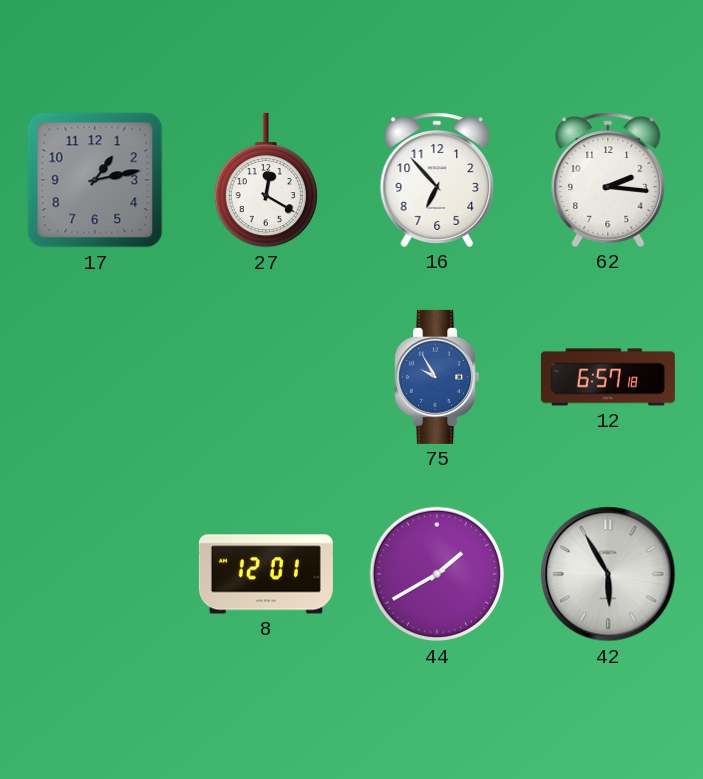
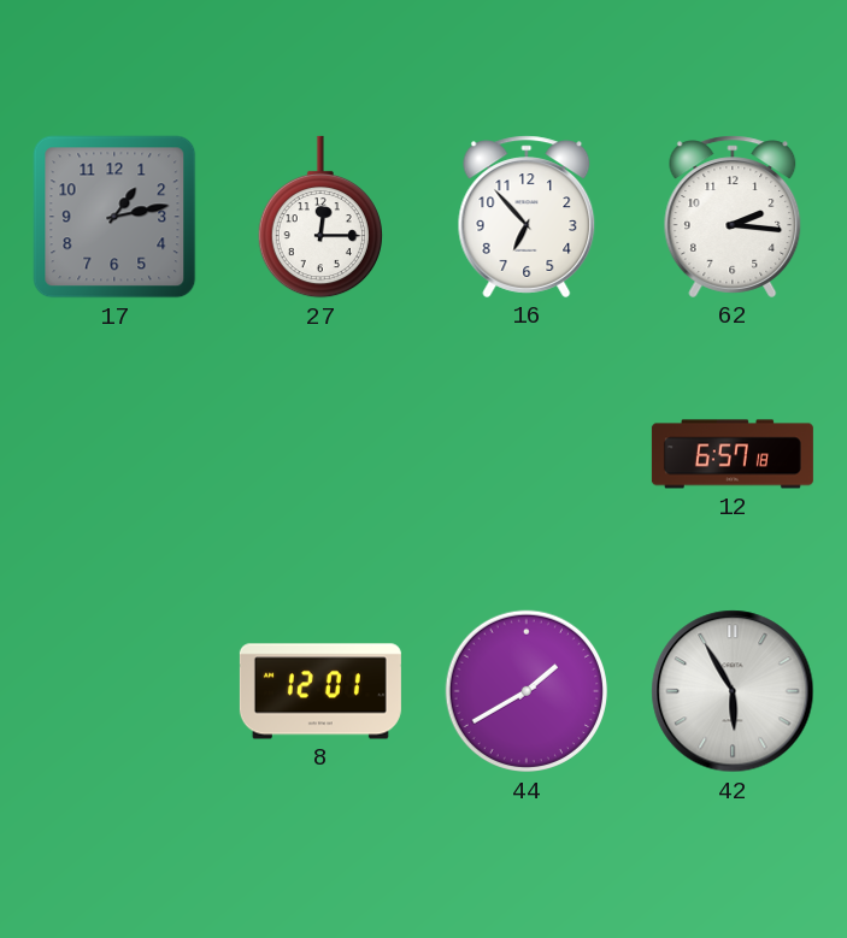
27: 12:20 -> 12:15
75: 9:55 -> none
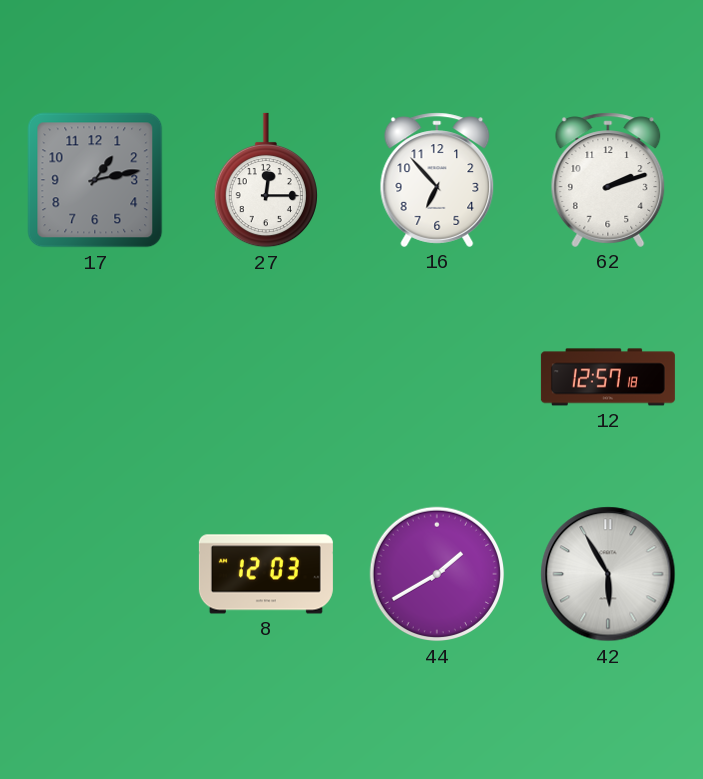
62: 2:16 -> 2:12
12: 6:57 -> 12:57
8: 12:01 -> 12:03
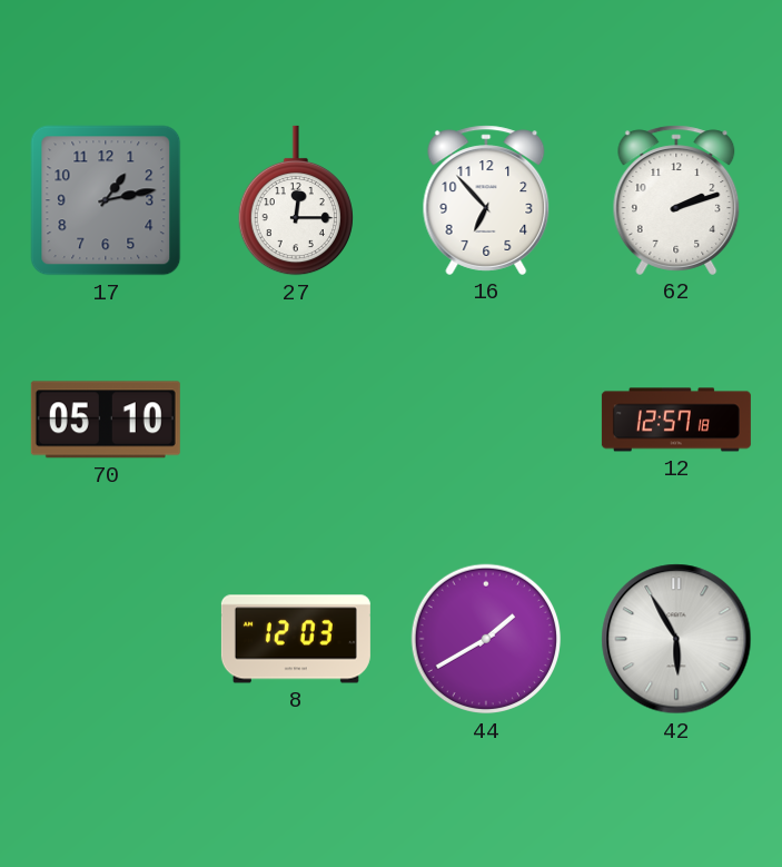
70: none -> 05:10
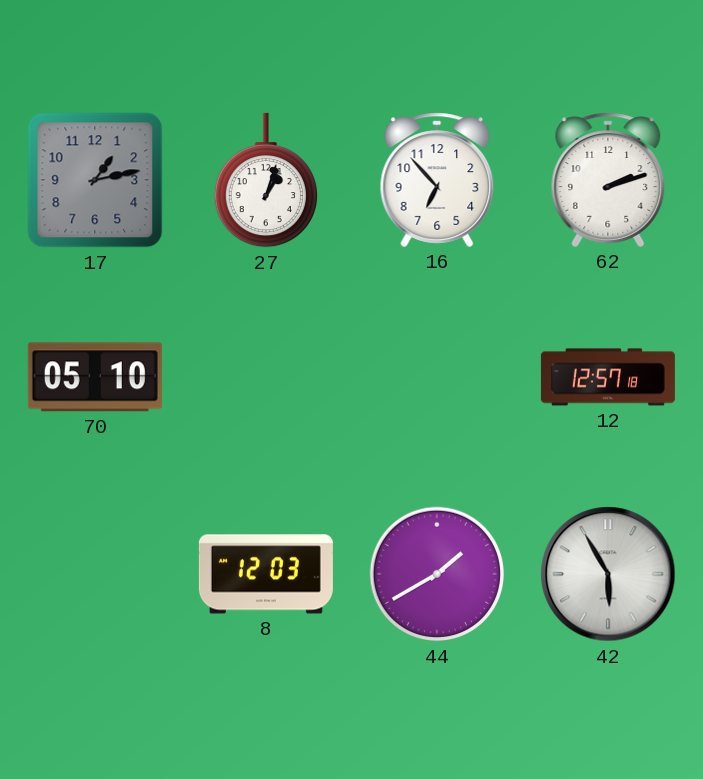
27: 12:15 -> 1:03
